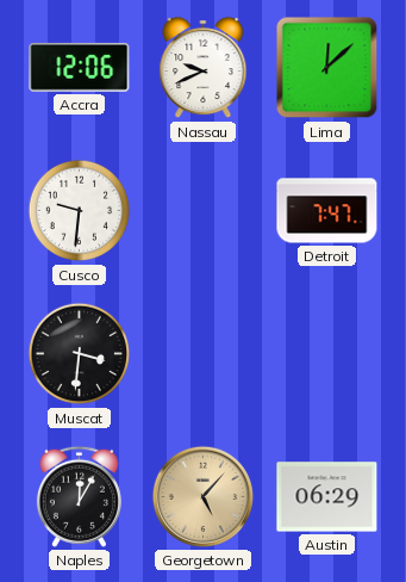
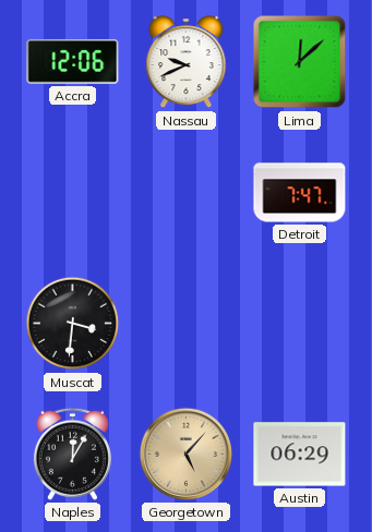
Cusco: 9:31 -> none
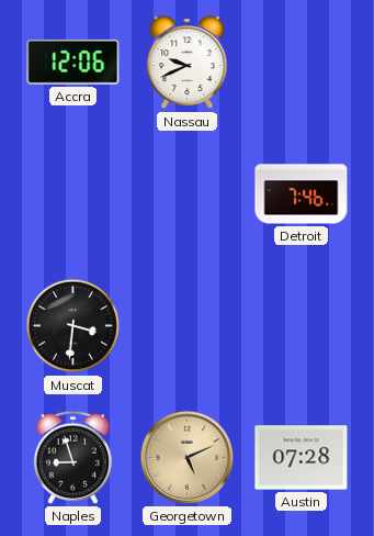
Lima: 12:08 -> none
Detroit: 7:47 -> 7:46
Naples: 12:05 -> 8:57
Georgetown: 5:07 -> 5:11
Austin: 06:29 -> 07:28
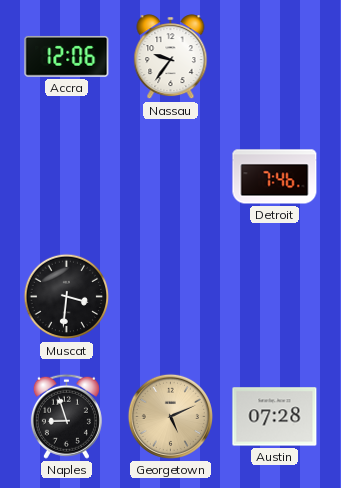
Nassau: 9:41 -> 9:36
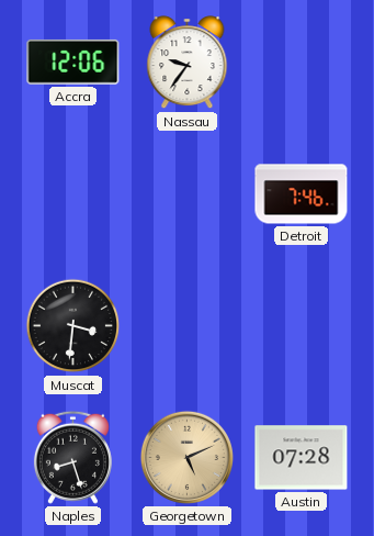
Naples: 8:57 -> 8:27
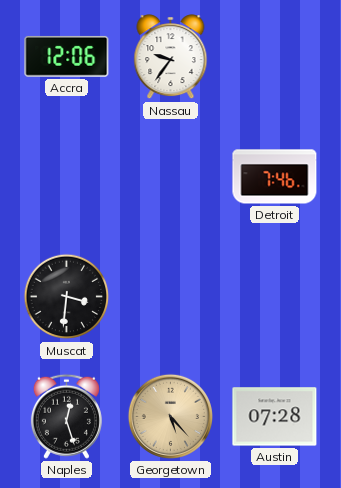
Naples: 8:27 -> 12:27
Georgetown: 5:11 -> 5:23
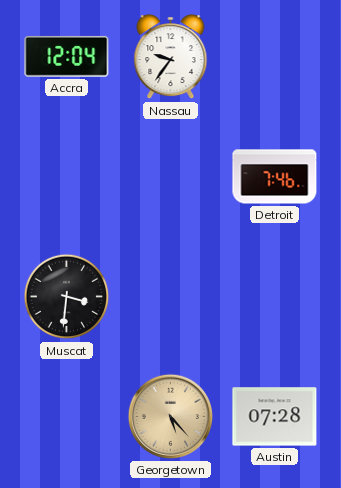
Accra: 12:06 -> 12:04
Naples: 12:27 -> none
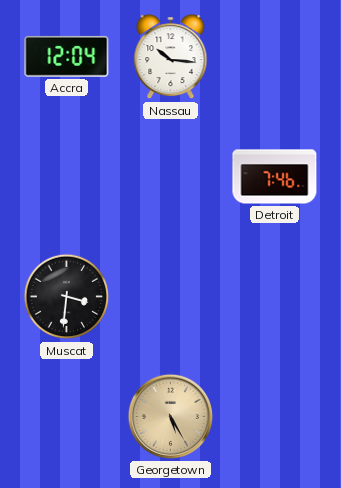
Nassau: 9:36 -> 10:16
Georgetown: 5:23 -> 5:25
Austin: 07:28 -> none
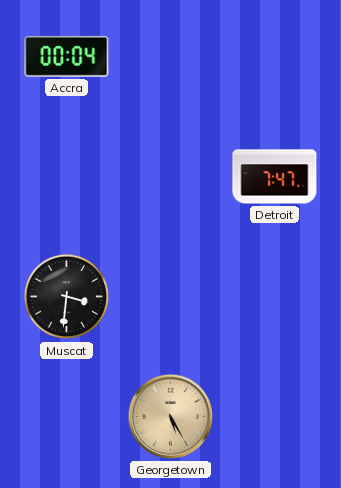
Accra: 12:04 -> 00:04
Nassau: 10:16 -> none
Detroit: 7:46 -> 7:47
